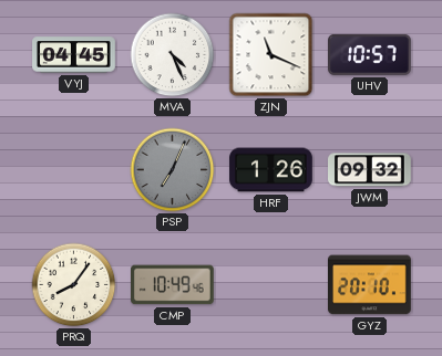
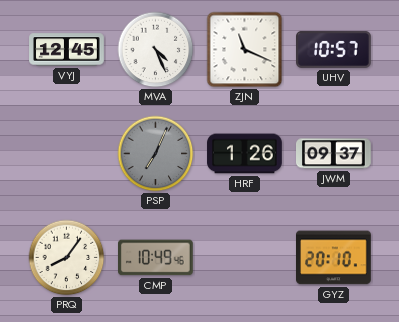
VYJ: 04:45 -> 12:45
JWM: 09:32 -> 09:37
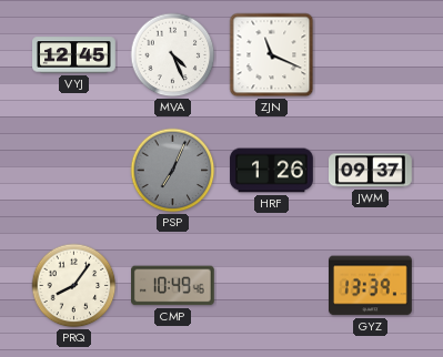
UHV: 10:57 -> none
GYZ: 20:10 -> 13:39
